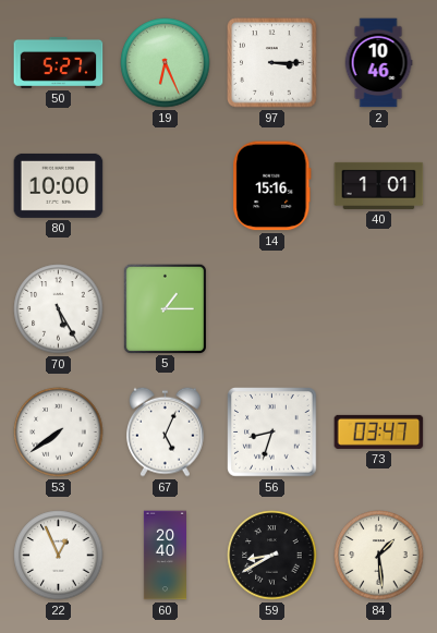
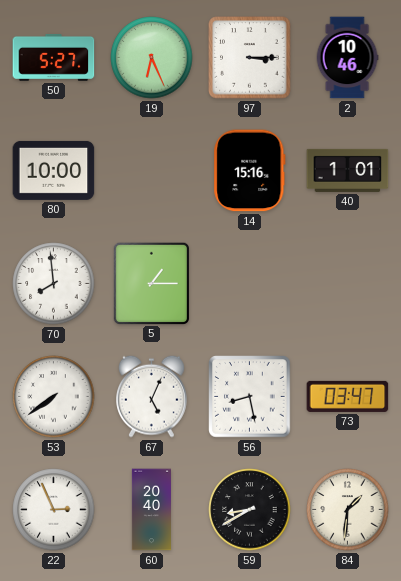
70: 5:25 -> 7:59
56: 8:33 -> 8:28
22: 12:56 -> 2:56
84: 1:29 -> 1:31
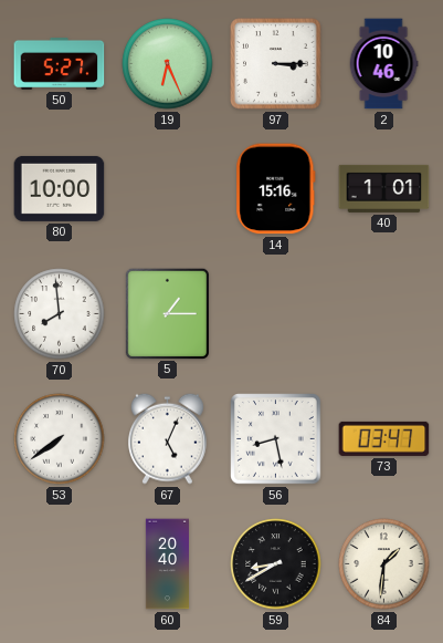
22: 2:56 -> none
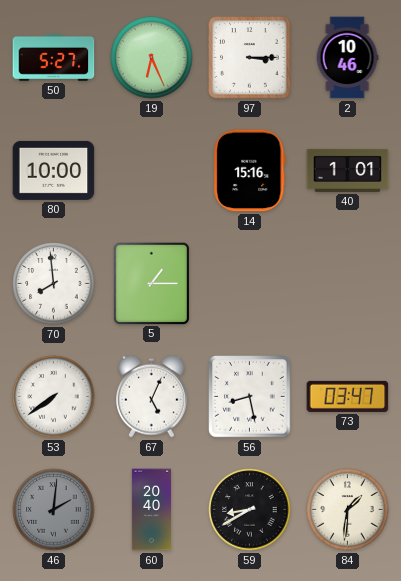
46: none -> 2:01
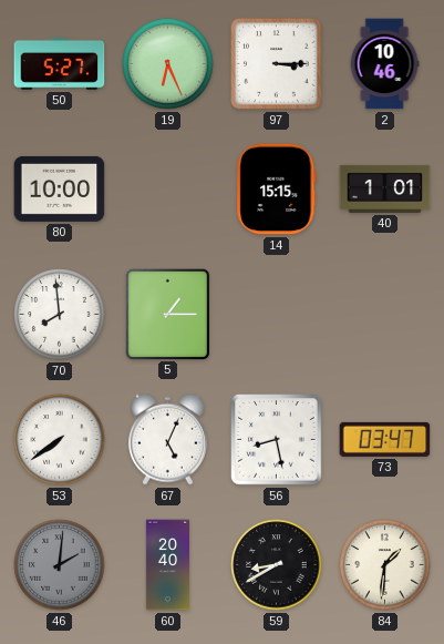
14: 15:16 -> 15:15
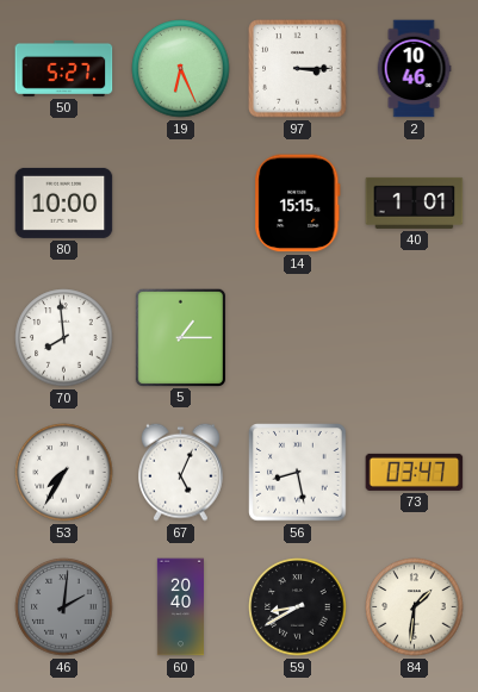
53: 7:39 -> 7:35
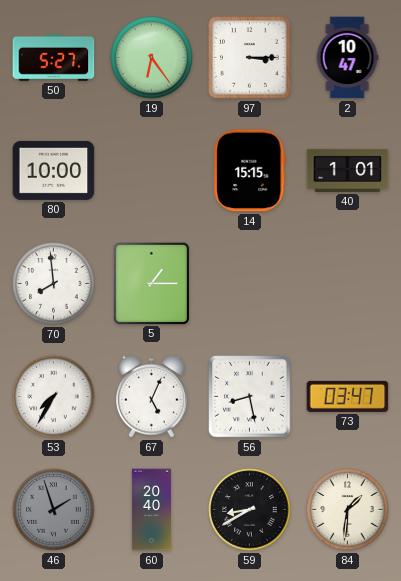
19: 6:26 -> 6:24
2: 10:46 -> 10:47
46: 2:01 -> 1:57
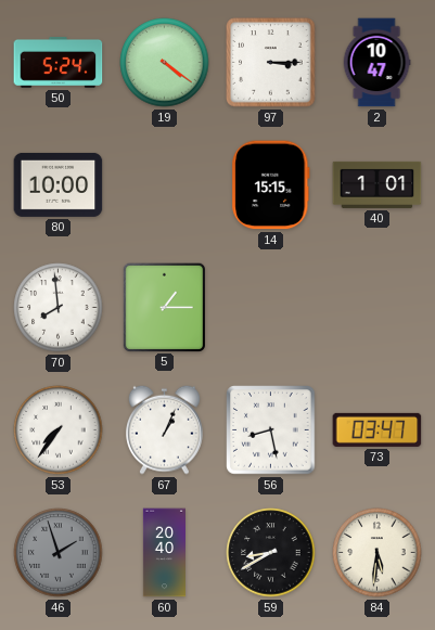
50: 5:27 -> 5:24
19: 6:24 -> 4:21
53: 7:35 -> 7:36
67: 5:04 -> 1:04
84: 1:31 -> 5:31
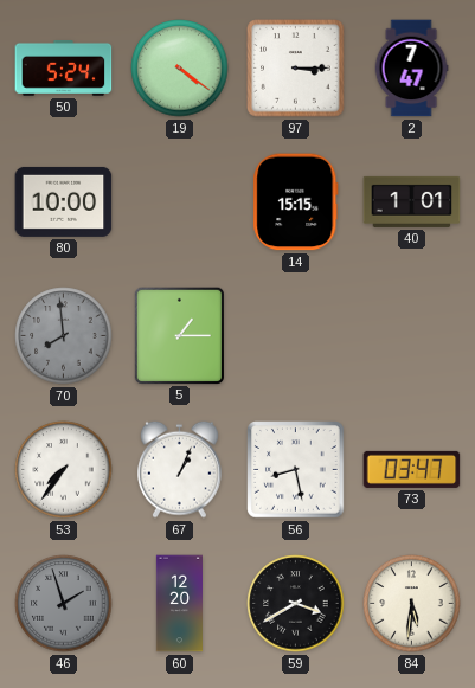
2: 10:47 -> 7:47
70 dial: white -> grey
60: 20:40 -> 12:20
59: 8:40 -> 3:40
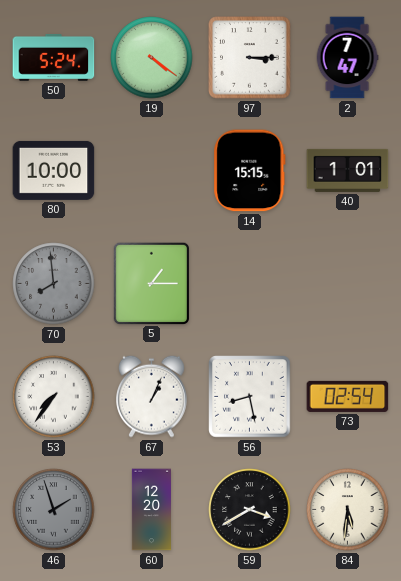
73: 03:47 -> 02:54
